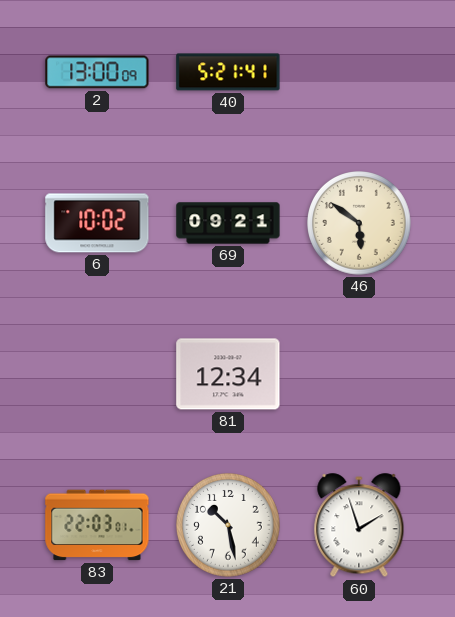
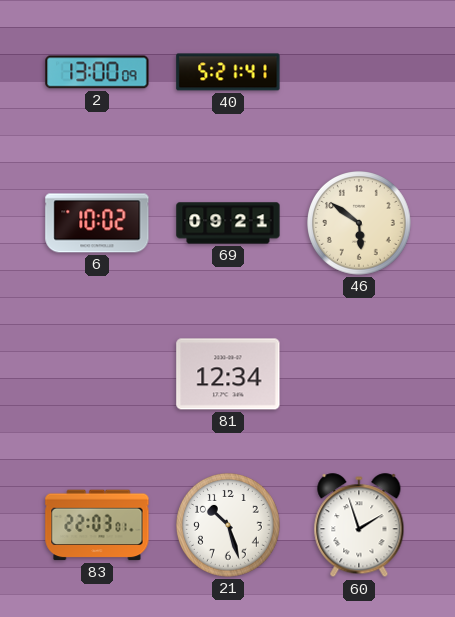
21: 10:28 -> 10:27
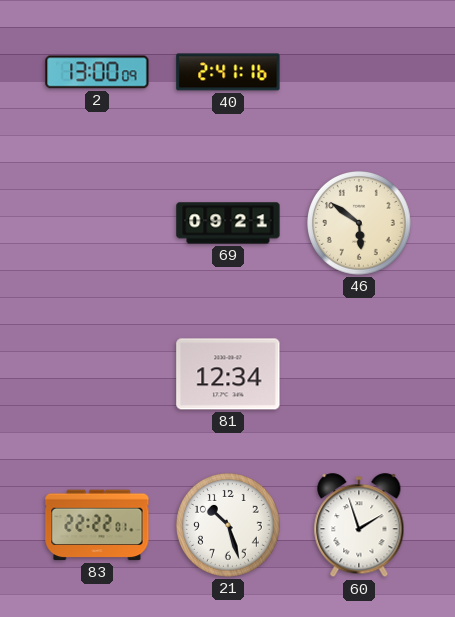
40: 5:21 -> 2:41
6: 10:02 -> none
83: 22:03 -> 22:22
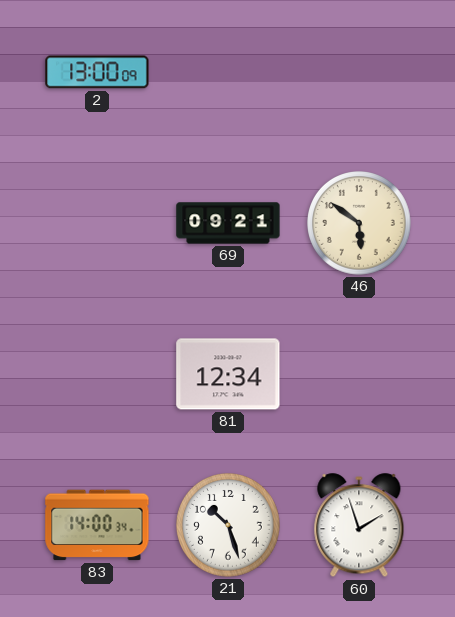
40: 2:41 -> none
83: 22:22 -> 14:00
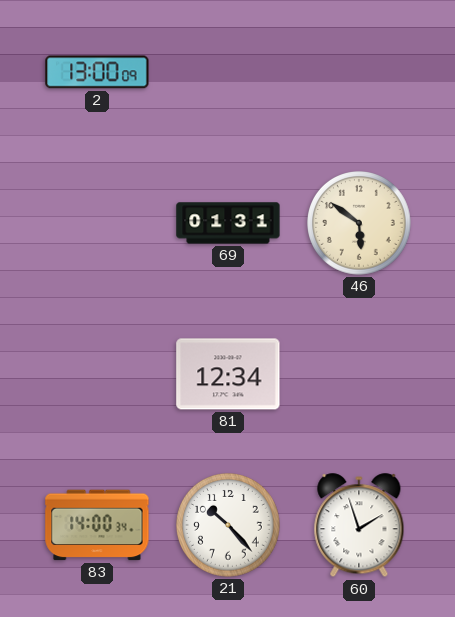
69: 09:21 -> 01:31
21: 10:27 -> 10:23
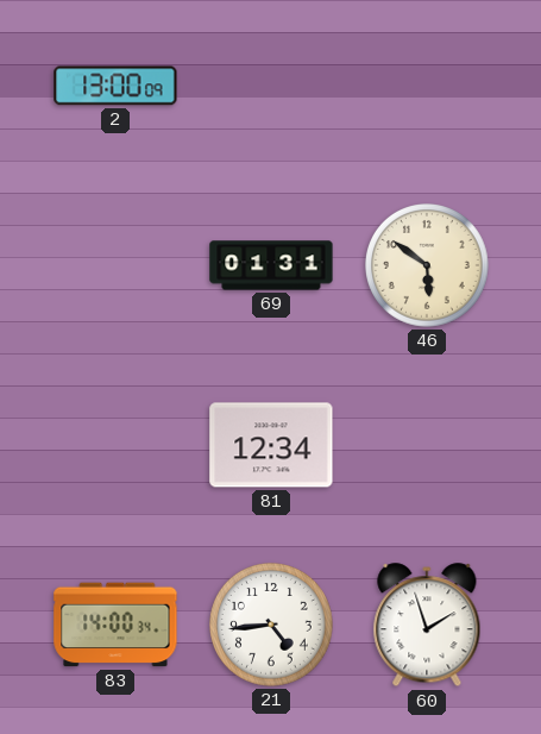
21: 10:23 -> 4:44
